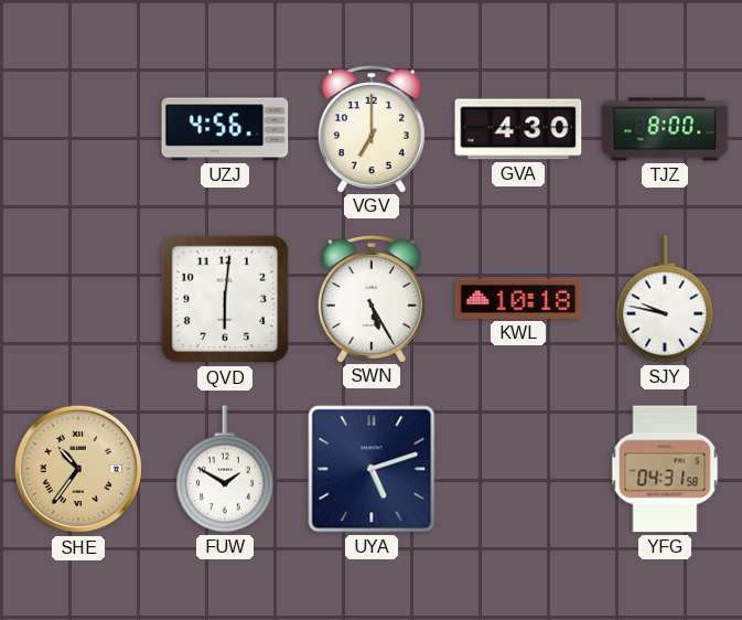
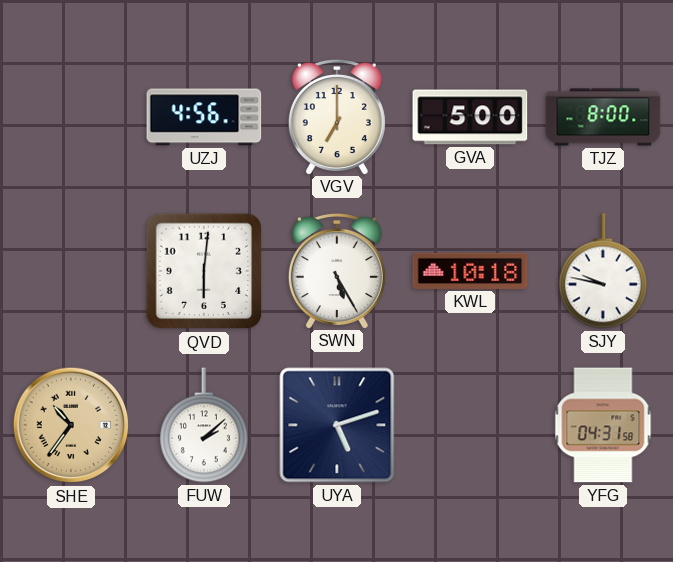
GVA: 4:30 -> 5:00
FUW: 1:50 -> 2:08
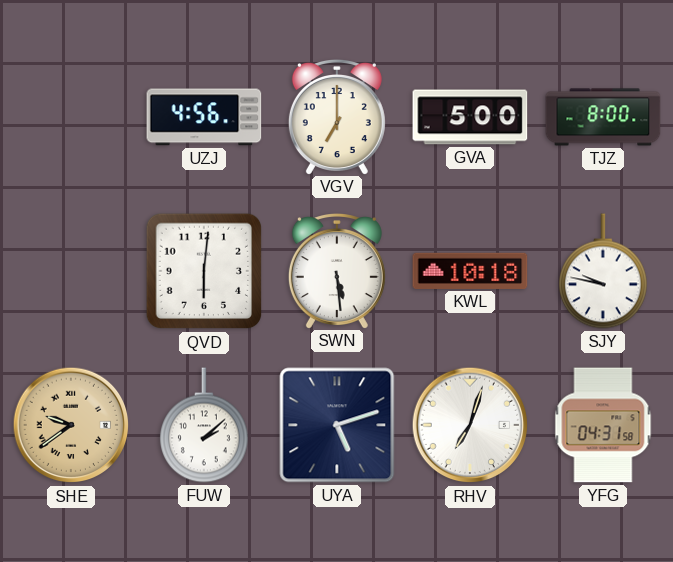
SWN: 5:25 -> 5:29
SHE: 10:36 -> 9:39
RHV: none -> 7:03
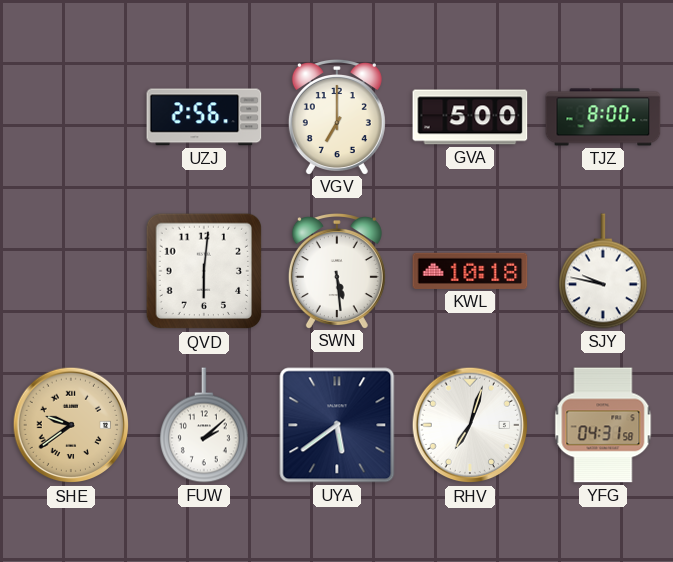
UZJ: 4:56 -> 2:56
UYA: 5:12 -> 5:39
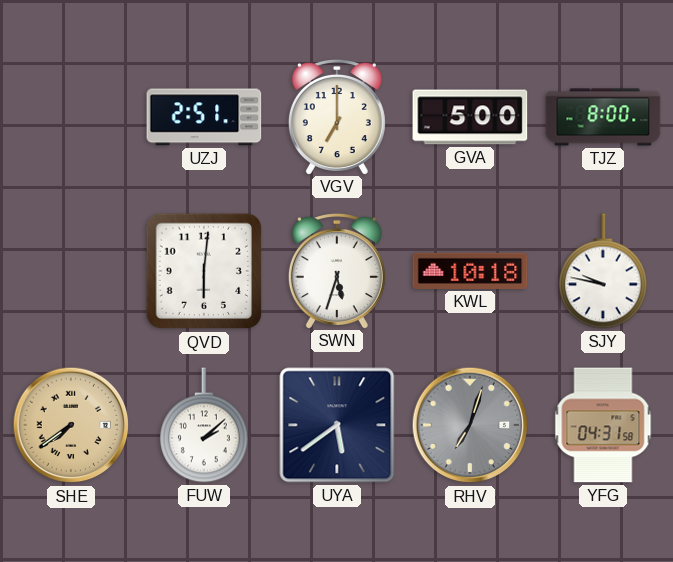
UZJ: 2:56 -> 2:51
SWN: 5:29 -> 5:33
SHE: 9:39 -> 7:39
RHV dial: white -> grey
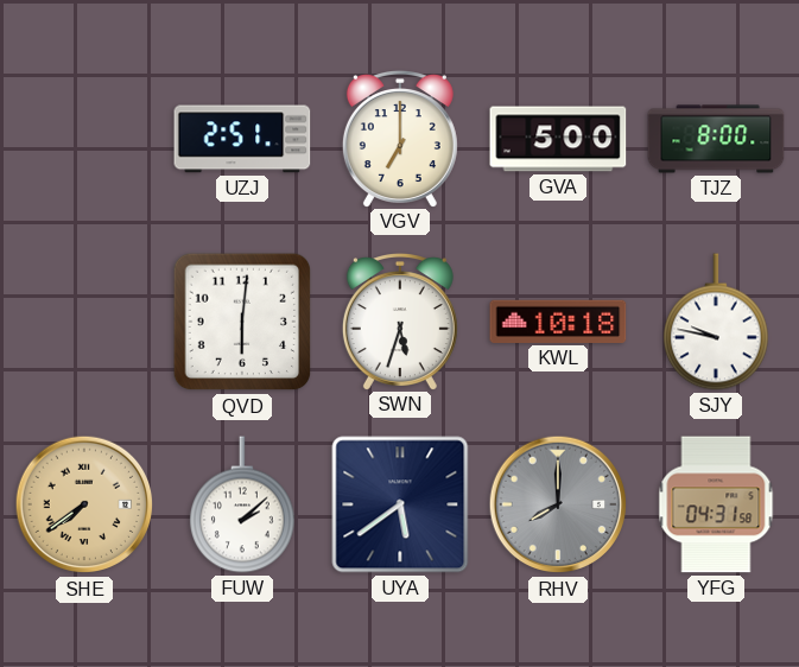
RHV: 7:03 -> 8:00
